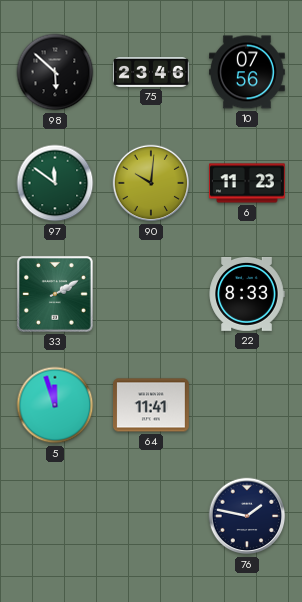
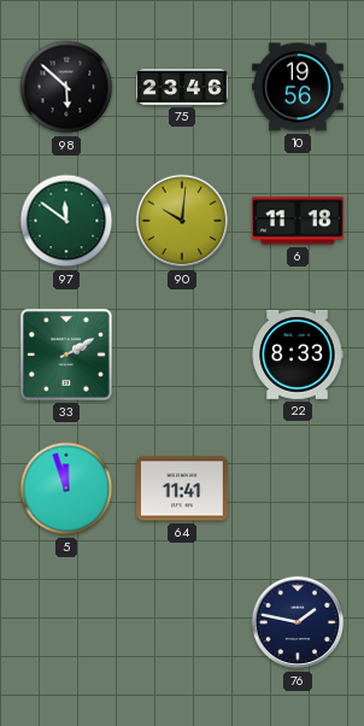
10: 07:56 -> 19:56
6: 11:23 -> 11:18
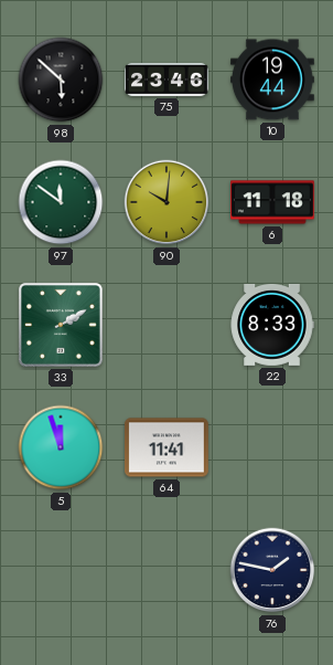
10: 19:56 -> 19:44
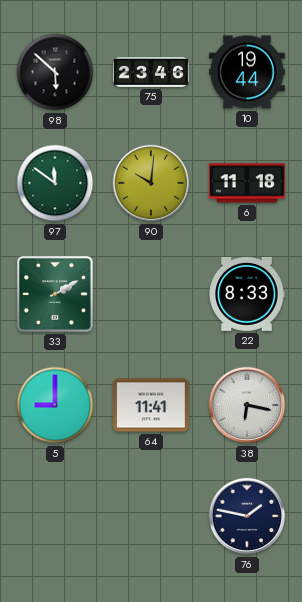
5: 11:57 -> 9:00
38: none -> 6:17
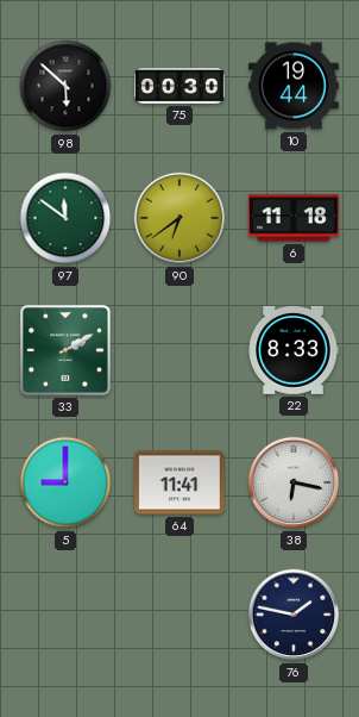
75: 23:46 -> 00:30
90: 10:01 -> 6:39
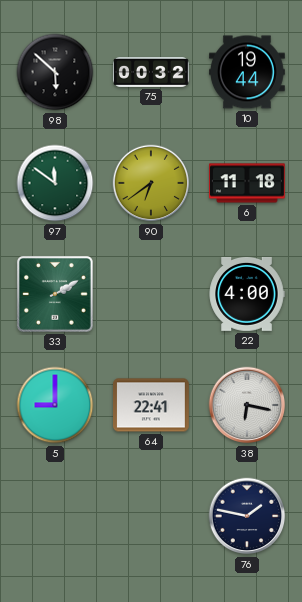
75: 00:30 -> 00:32
22: 8:33 -> 4:00
64: 11:41 -> 22:41
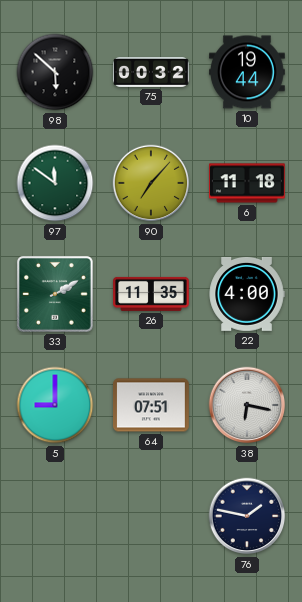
90: 6:39 -> 7:07
26: none -> 11:35
64: 22:41 -> 07:51
